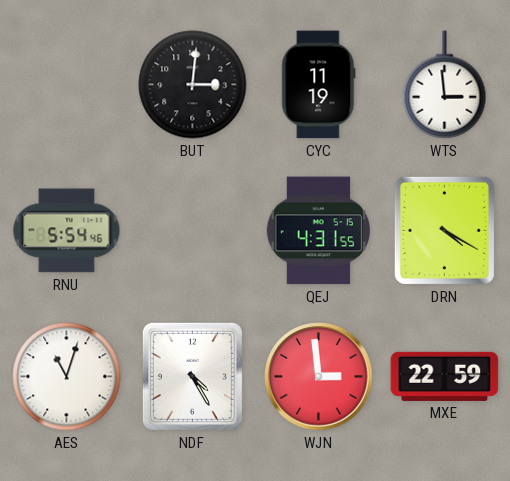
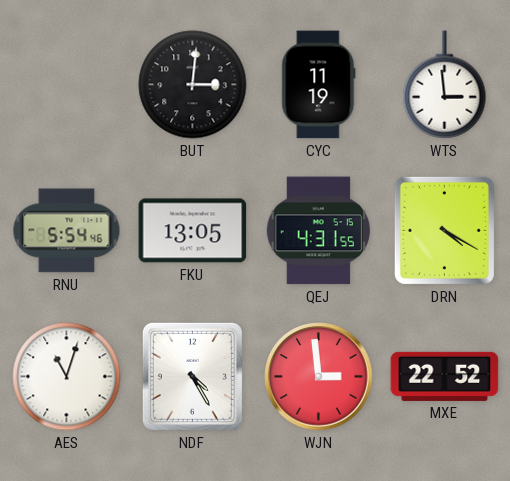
FKU: none -> 13:05
MXE: 22:59 -> 22:52
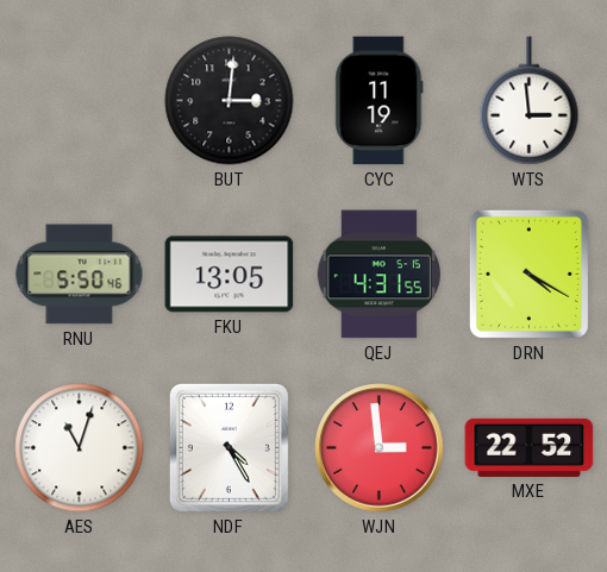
RNU: 5:54 -> 5:50
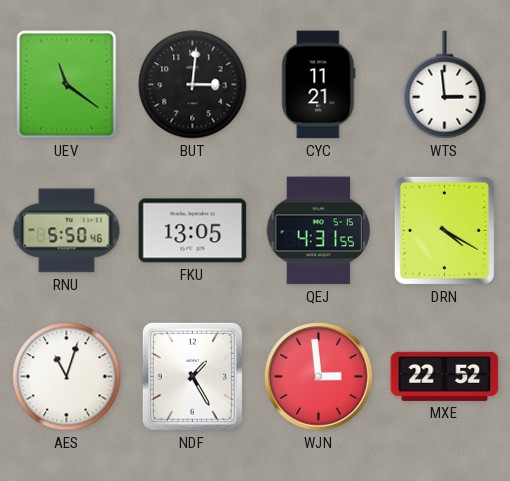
UEV: none -> 11:21
CYC: 11:19 -> 11:21
NDF: 4:25 -> 1:25
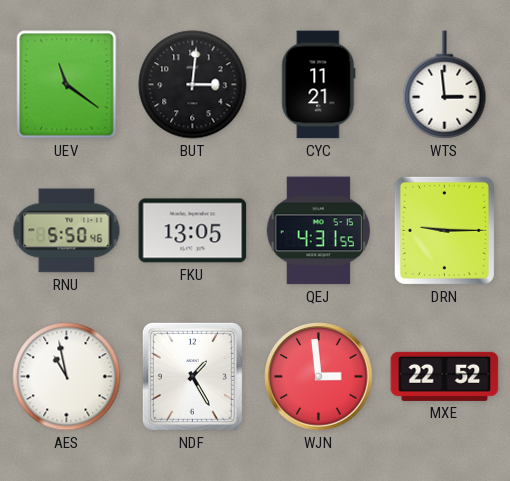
DRN: 4:20 -> 9:15
AES: 11:03 -> 10:58
